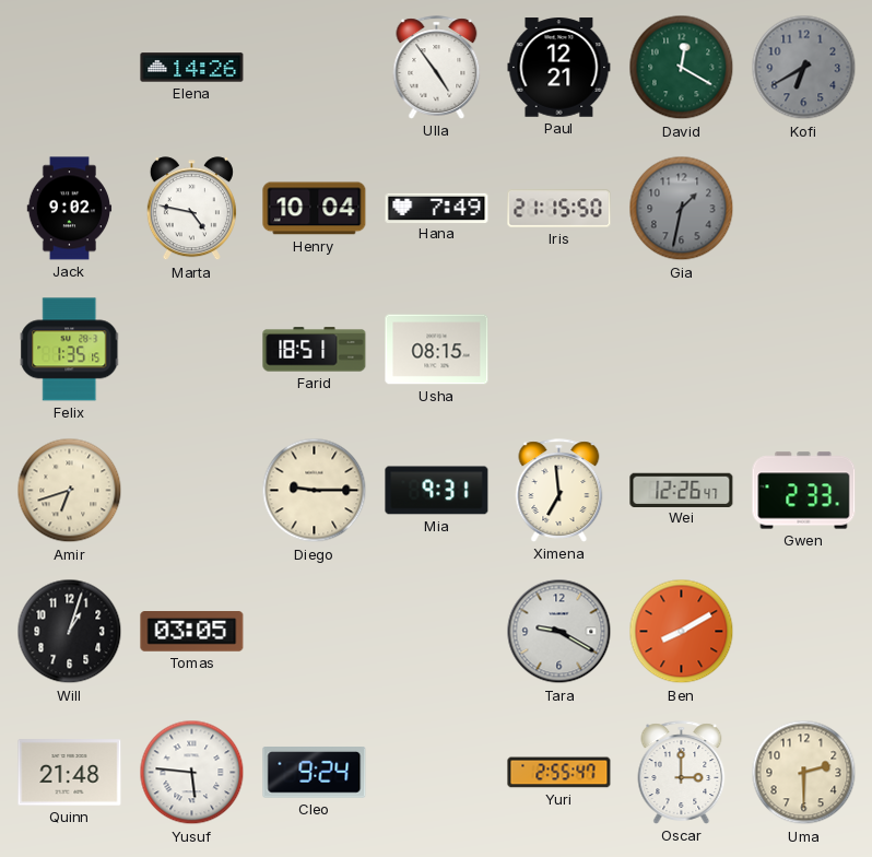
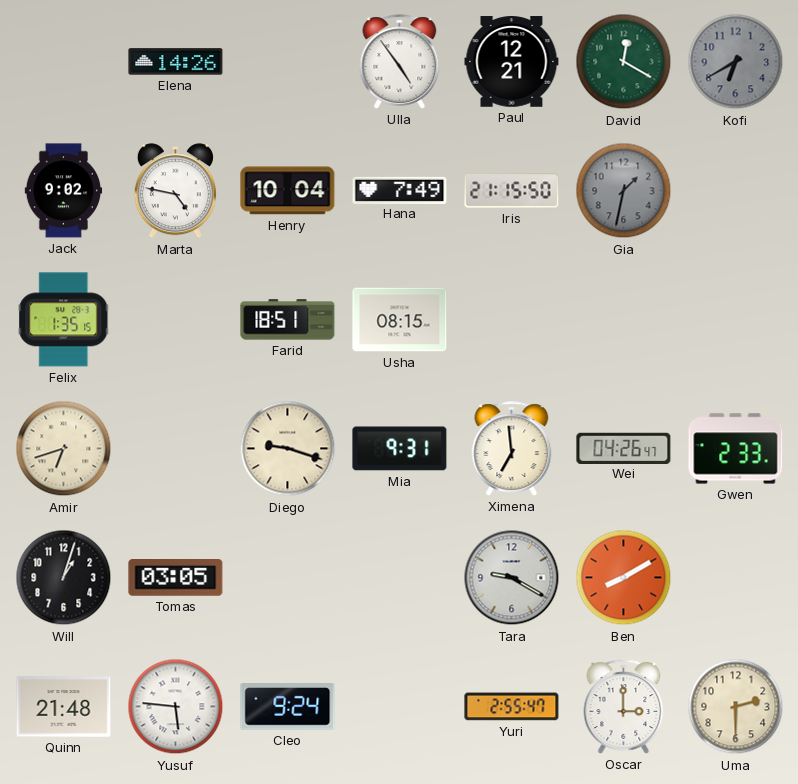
Diego: 9:15 -> 9:18
Wei: 12:26 -> 04:26
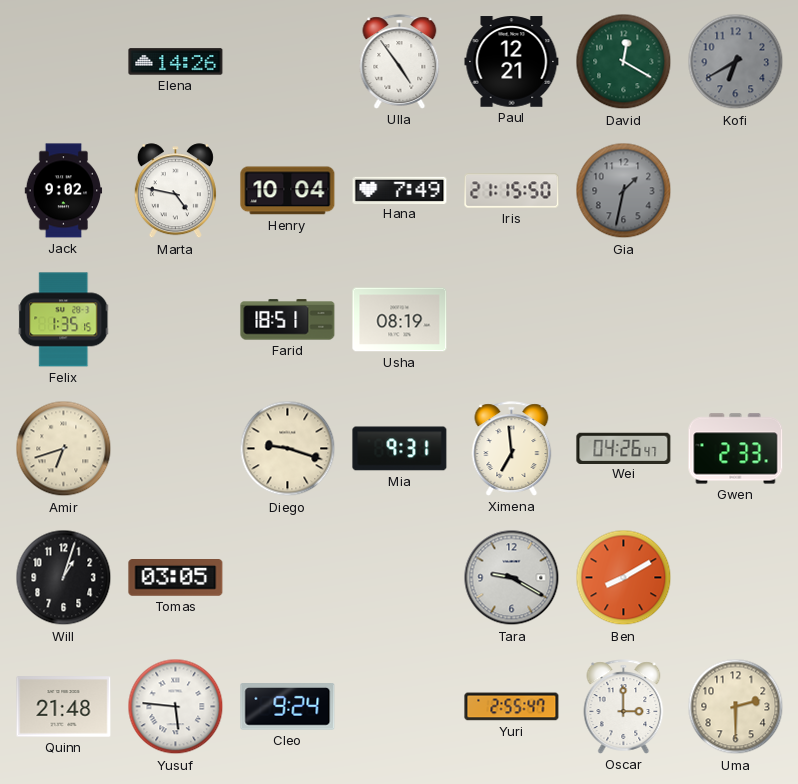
Usha: 08:15 -> 08:19
